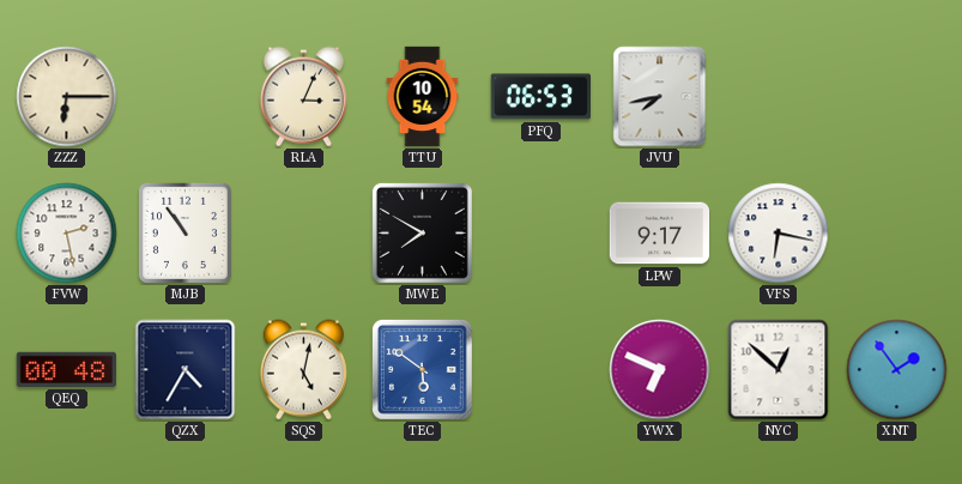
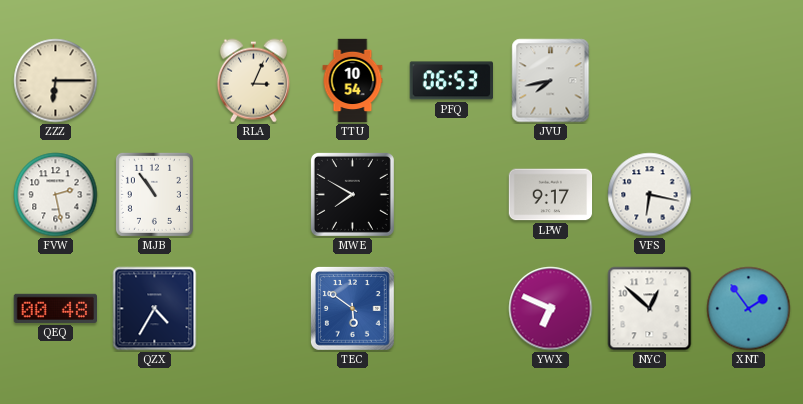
SQS: 5:02 -> none
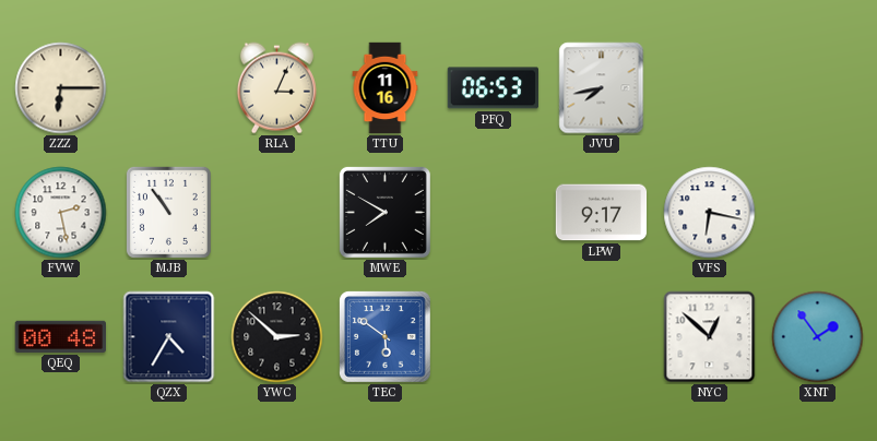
TTU: 10:54 -> 11:16
YWC: none -> 2:52
YWX: 6:49 -> none
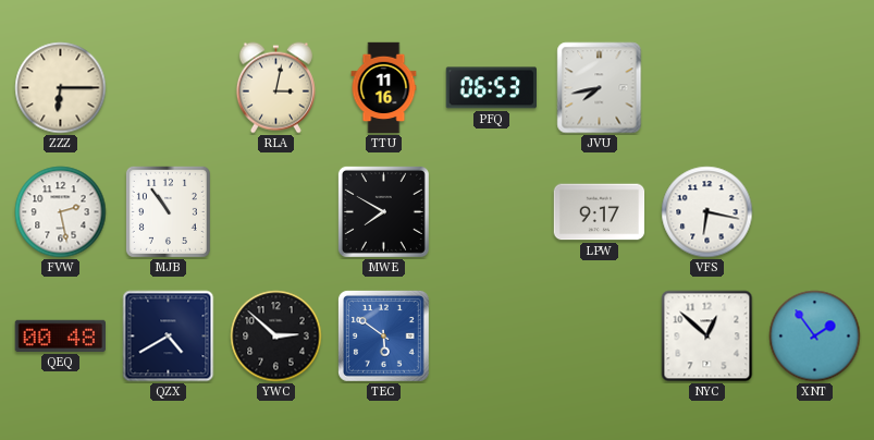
RLA: 3:04 -> 3:02
QZX: 4:35 -> 4:40
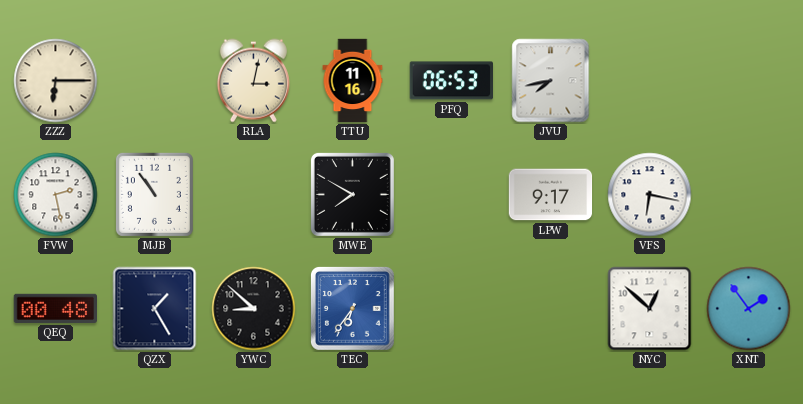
QZX: 4:40 -> 1:25
YWC: 2:52 -> 8:52
TEC: 5:51 -> 6:36
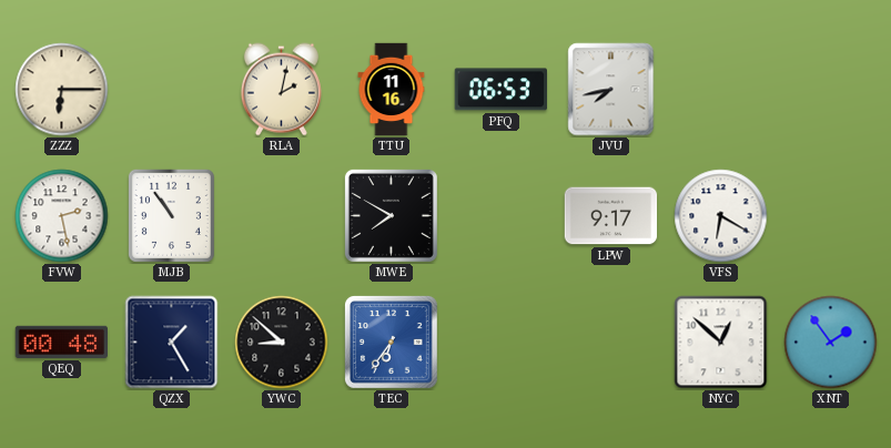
RLA: 3:02 -> 2:02
VFS: 6:17 -> 6:20
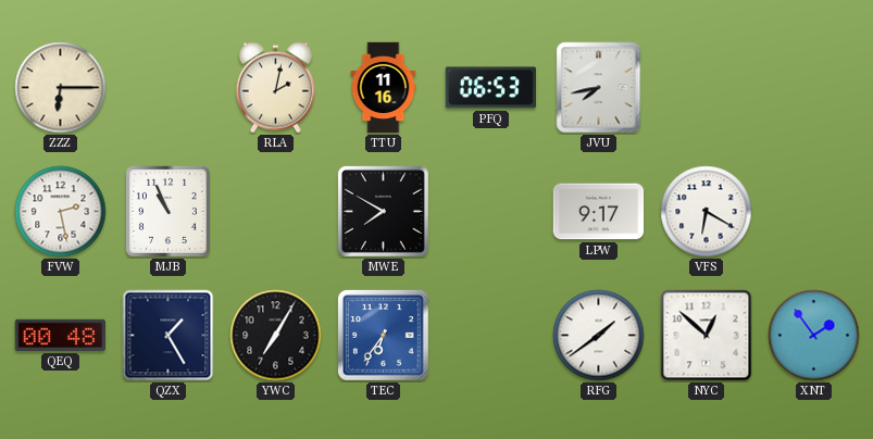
MJB: 10:54 -> 10:56
YWC: 8:52 -> 7:05
RFG: none -> 1:39
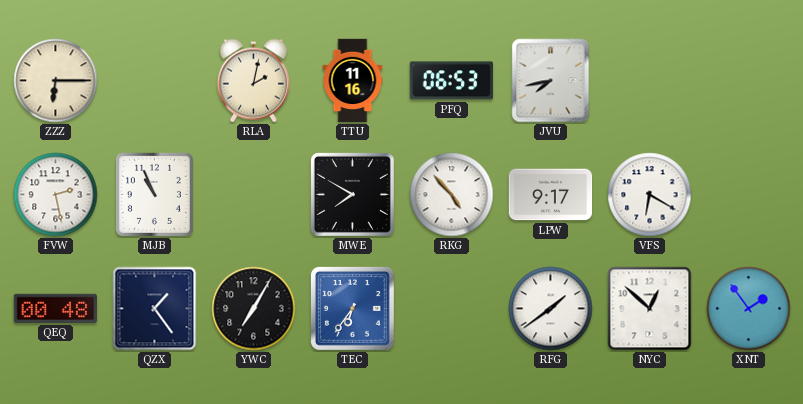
RKG: none -> 4:53
QZX: 1:25 -> 1:24
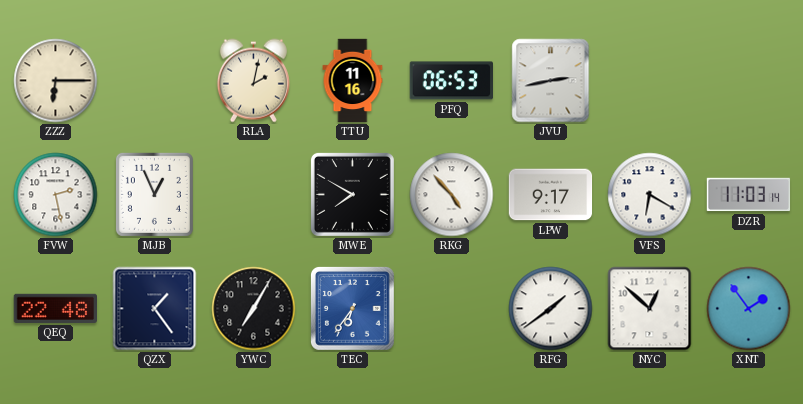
JVU: 7:43 -> 2:43
MJB: 10:56 -> 12:56
DZR: none -> 11:03
QEQ: 00:48 -> 22:48
